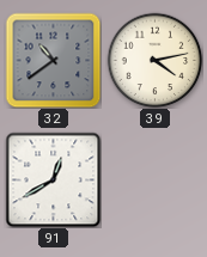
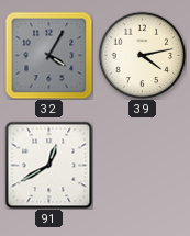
32: 10:39 -> 4:05
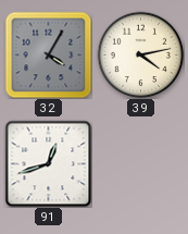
91: 12:40 -> 12:42
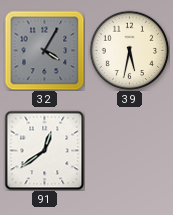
39: 4:13 -> 5:32
91: 12:42 -> 12:39
